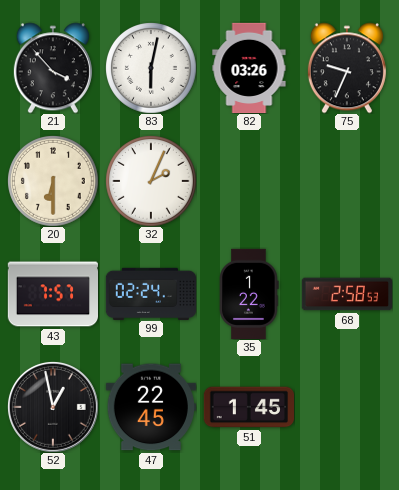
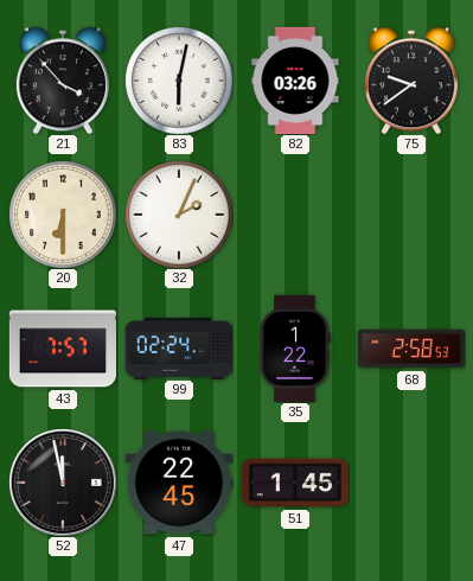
75: 9:34 -> 9:39
52: 12:58 -> 11:58
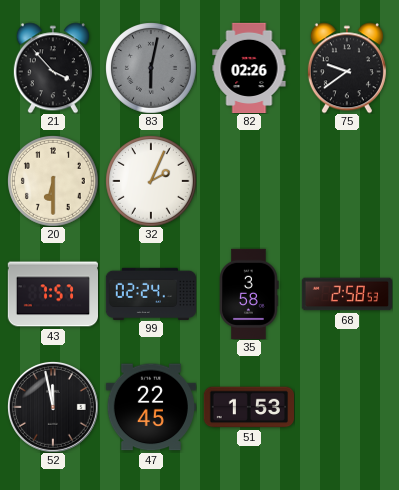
83 dial: white -> grey
82: 03:26 -> 02:26
35: 1:22 -> 3:58
51: 1:45 -> 1:53
